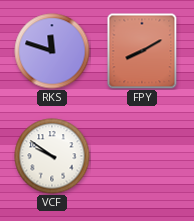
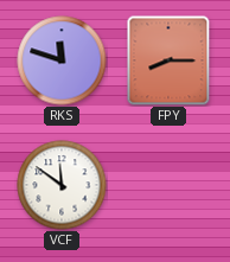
FPY: 8:10 -> 8:15
VCF: 9:51 -> 11:51
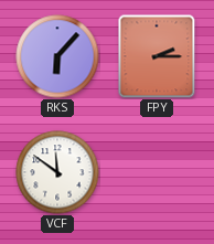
RKS: 11:48 -> 6:07
FPY: 8:15 -> 2:15
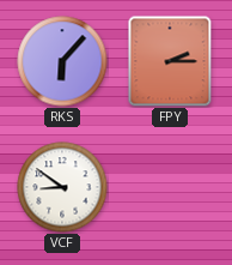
VCF: 11:51 -> 8:51
